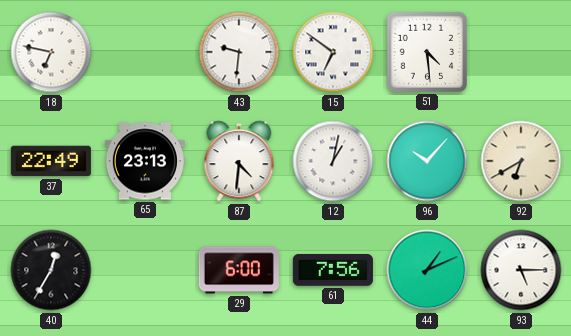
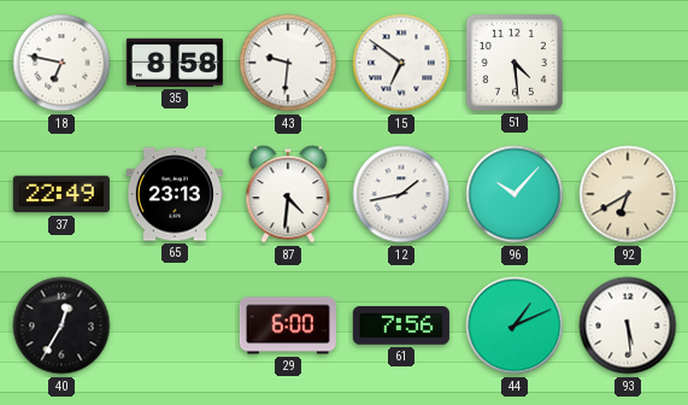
35: none -> 8:58
12: 1:02 -> 1:43
93: 5:15 -> 5:29
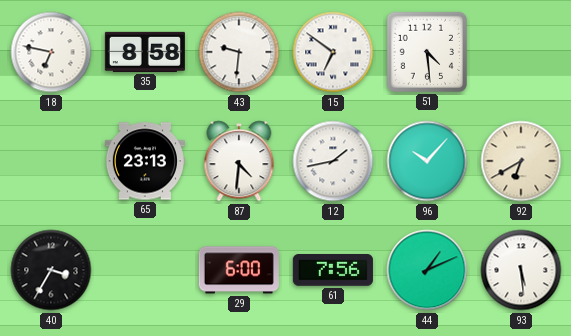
37: 22:49 -> none
40: 12:35 -> 3:35
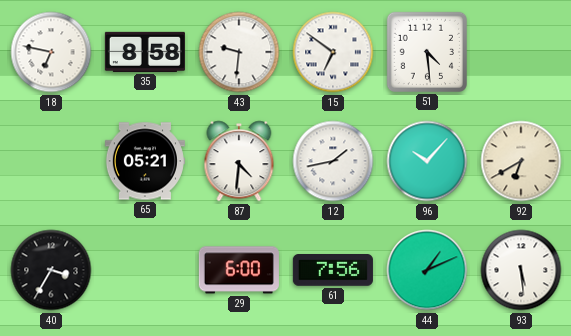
65: 23:13 -> 05:21
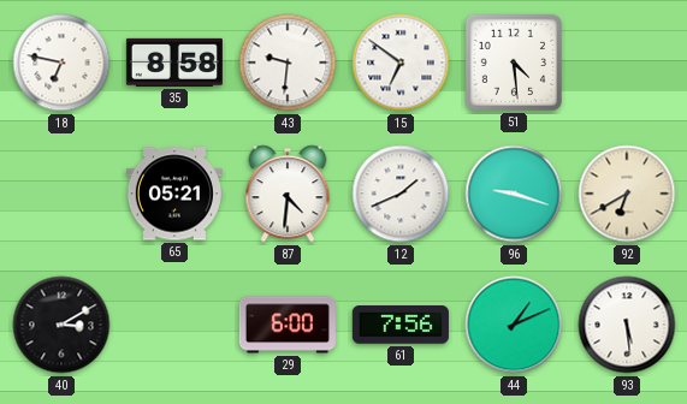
12: 1:43 -> 1:41
96: 10:07 -> 9:18
40: 3:35 -> 3:10
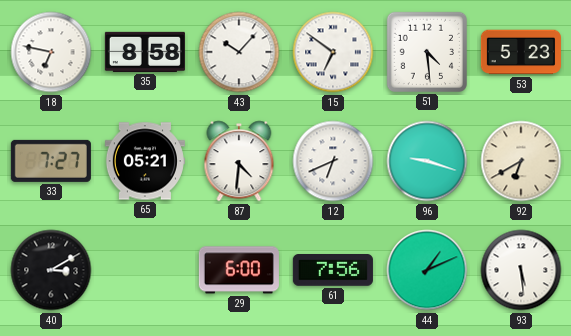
43: 9:31 -> 10:07
53: none -> 5:23
33: none -> 7:27
12: 1:41 -> 6:41
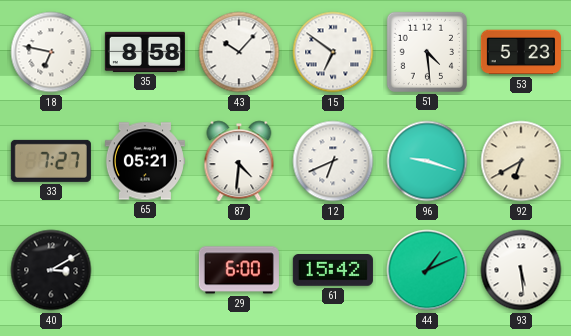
61: 7:56 -> 15:42
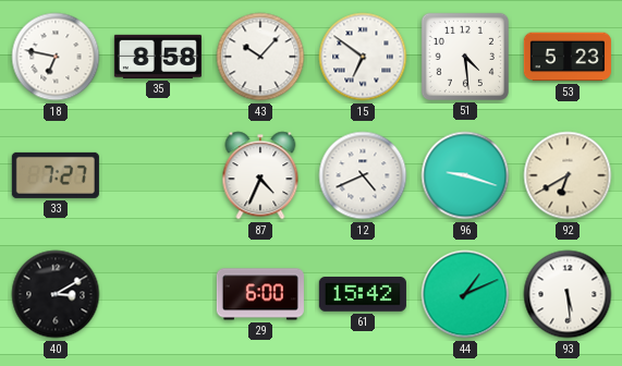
65: 05:21 -> none
87: 4:31 -> 4:34
12: 6:41 -> 4:41
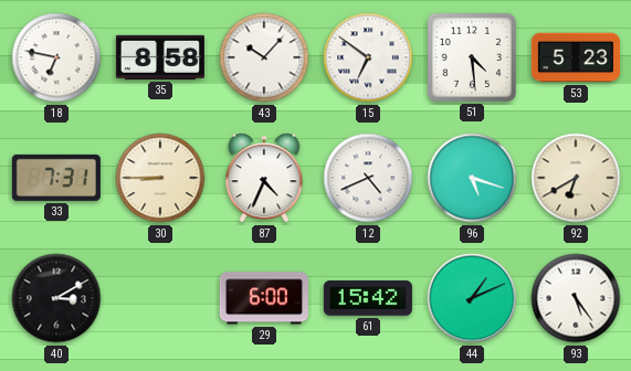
33: 7:27 -> 7:31
30: none -> 8:45
96: 9:18 -> 5:18
93: 5:29 -> 5:24
